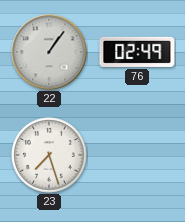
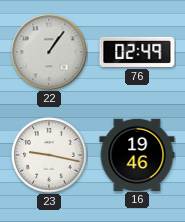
23: 7:27 -> 9:17
16: none -> 19:46
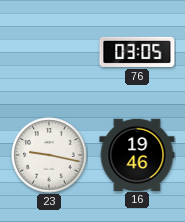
22: 1:06 -> none
76: 02:49 -> 03:05
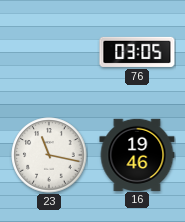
23: 9:17 -> 11:17
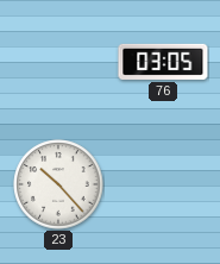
23: 11:17 -> 10:23
16: 19:46 -> none
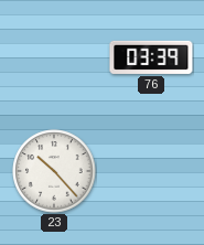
76: 03:05 -> 03:39
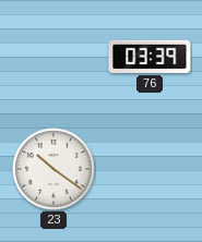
23: 10:23 -> 10:21
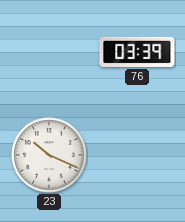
23: 10:21 -> 10:19
